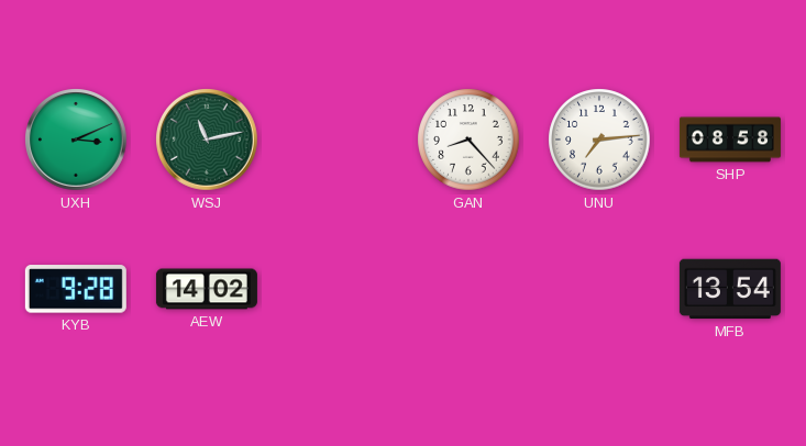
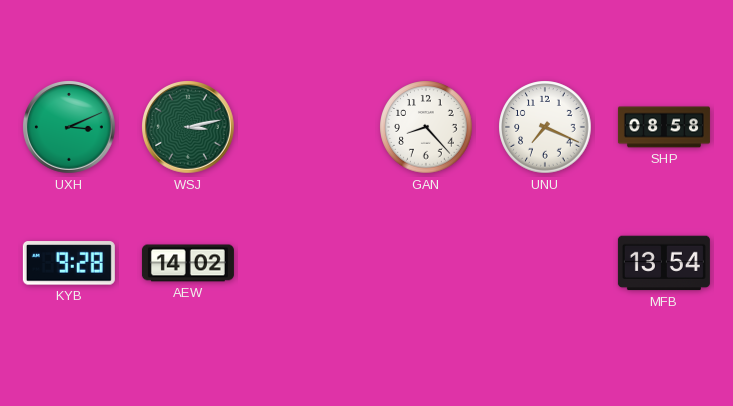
WSJ: 11:13 -> 3:13
UNU: 7:14 -> 7:19
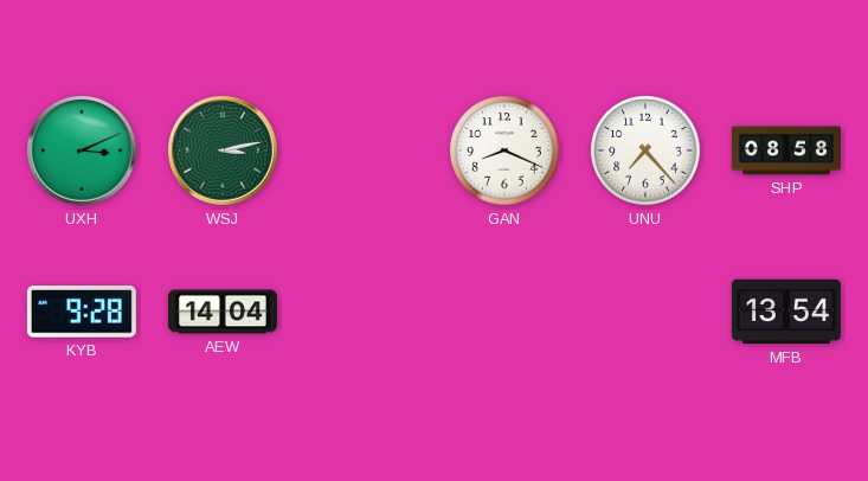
GAN: 8:23 -> 8:19
UNU: 7:19 -> 7:23
AEW: 14:02 -> 14:04
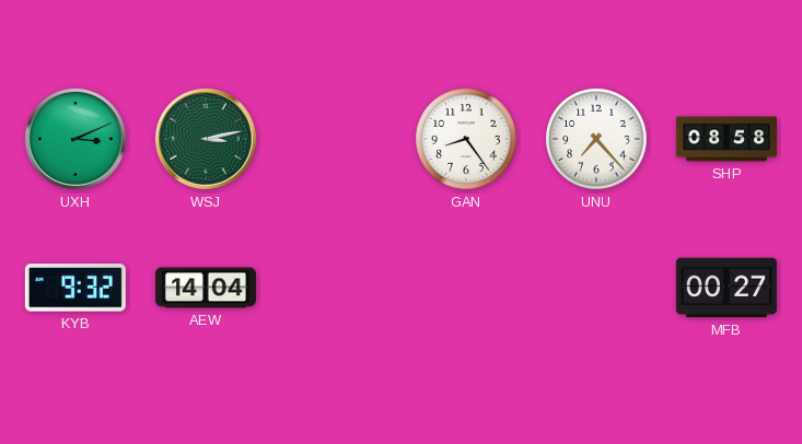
GAN: 8:19 -> 8:24
KYB: 9:28 -> 9:32
MFB: 13:54 -> 00:27
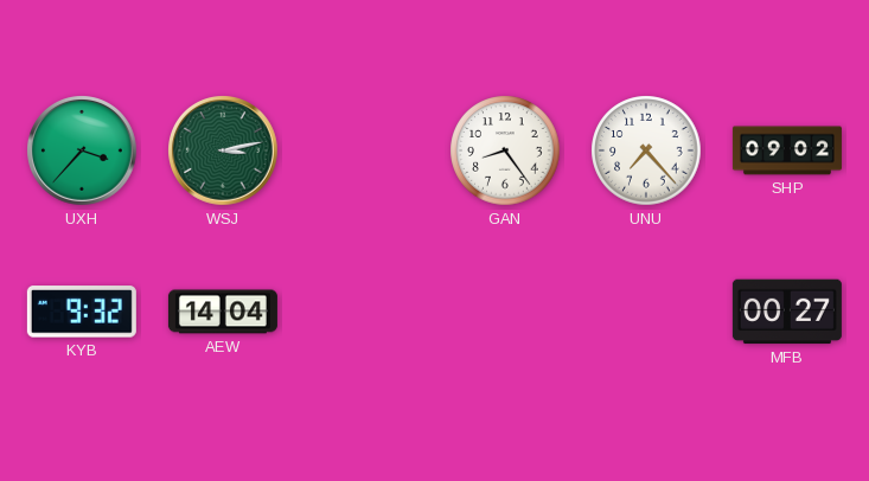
UXH: 3:11 -> 3:37
SHP: 08:58 -> 09:02
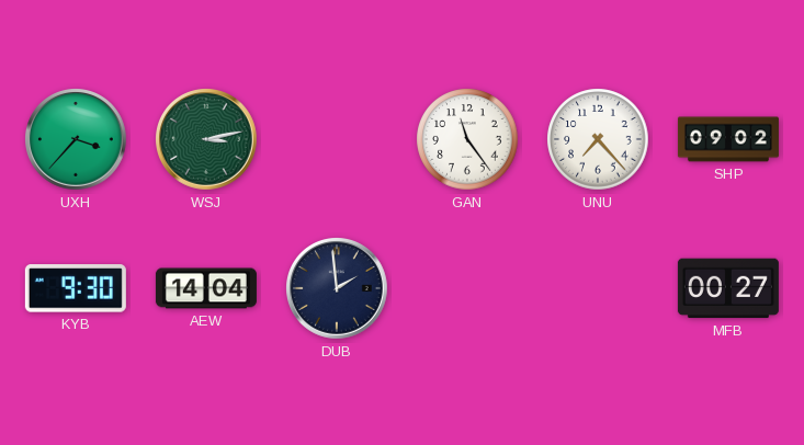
GAN: 8:24 -> 11:24
KYB: 9:32 -> 9:30
DUB: none -> 1:59
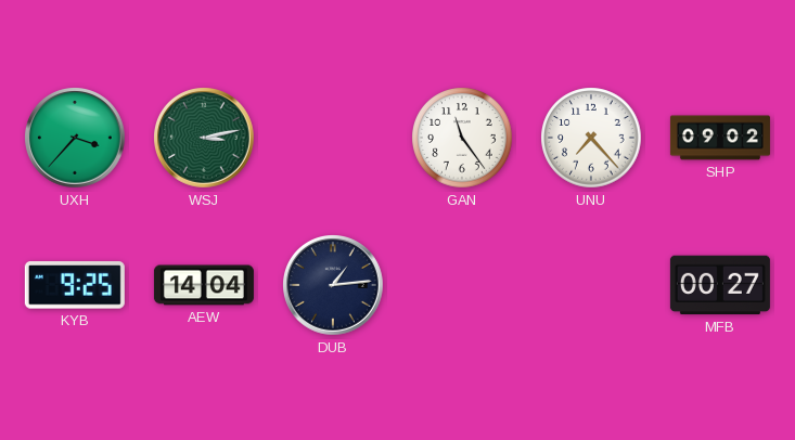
KYB: 9:30 -> 9:25
DUB: 1:59 -> 1:14
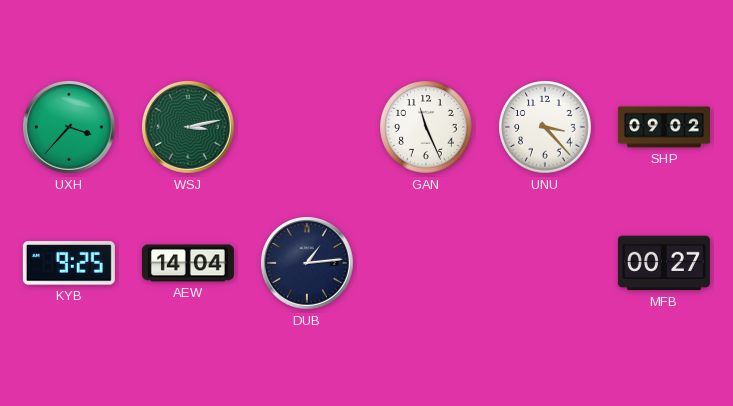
GAN: 11:24 -> 11:26
UNU: 7:23 -> 3:23
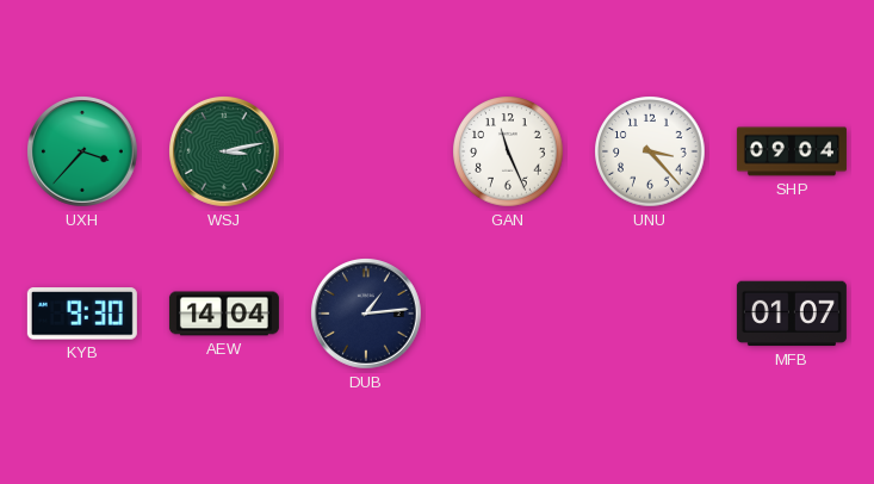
SHP: 09:02 -> 09:04
KYB: 9:25 -> 9:30
MFB: 00:27 -> 01:07
